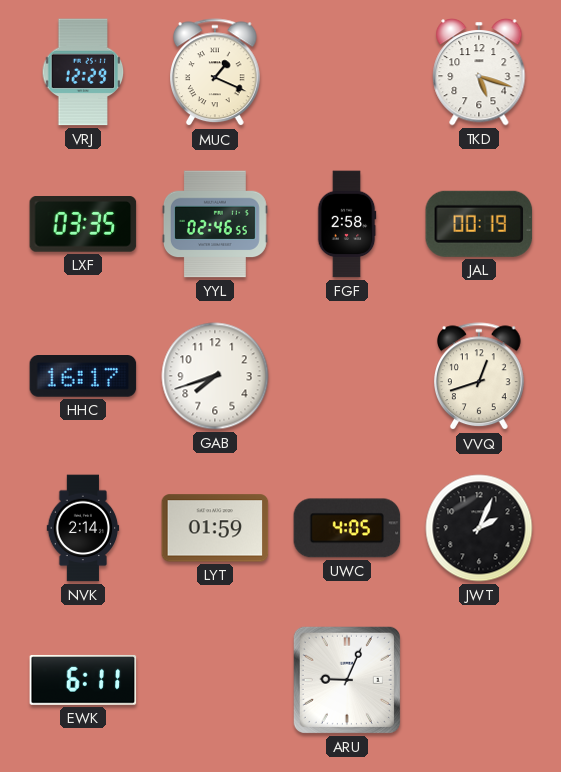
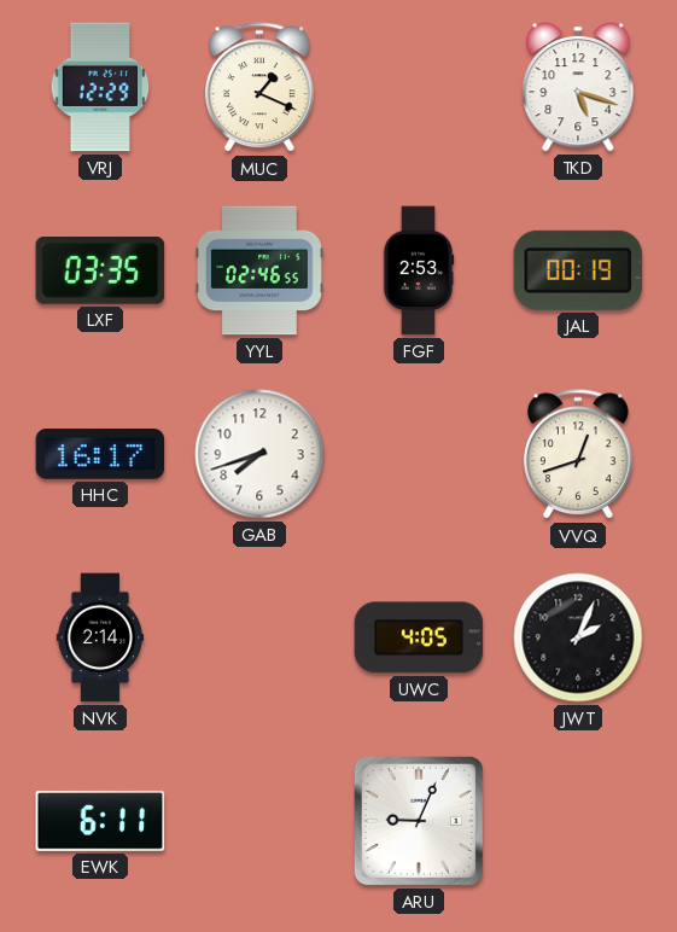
FGF: 2:58 -> 2:53
LYT: 01:59 -> none
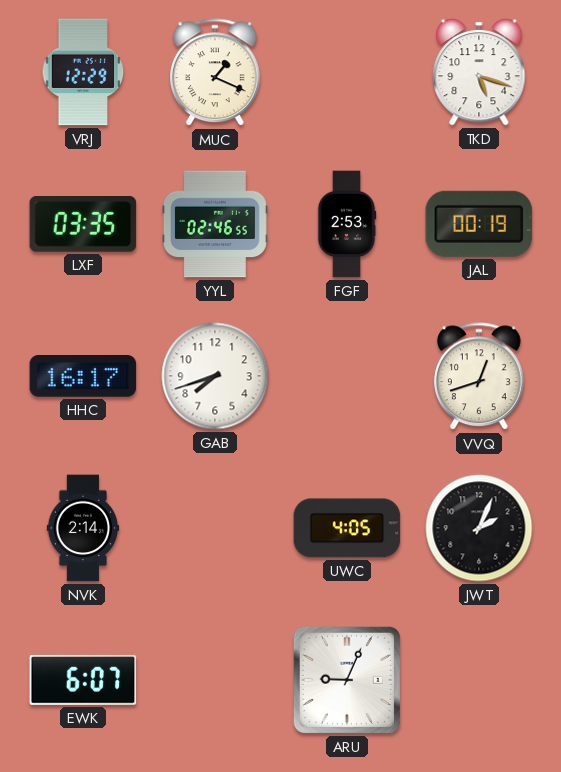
EWK: 6:11 -> 6:07
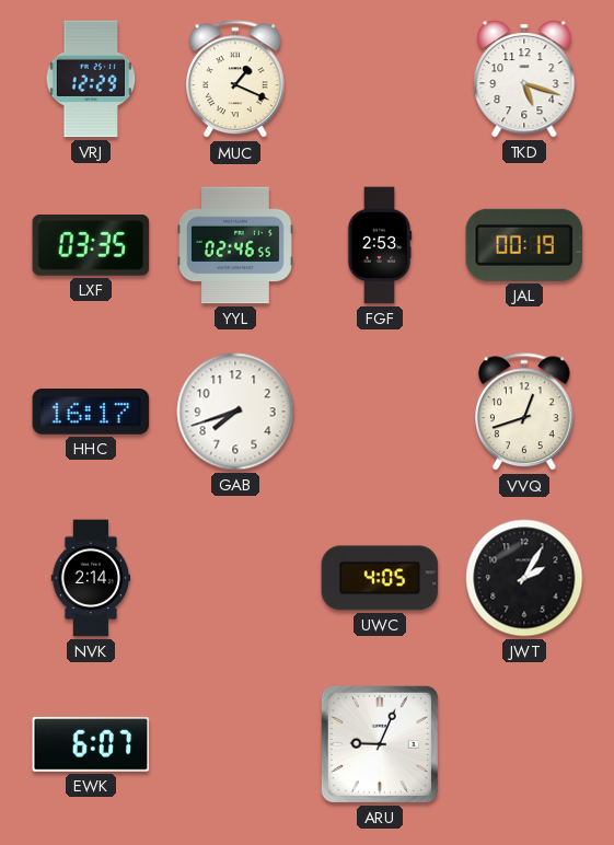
JWT: 2:04 -> 2:05
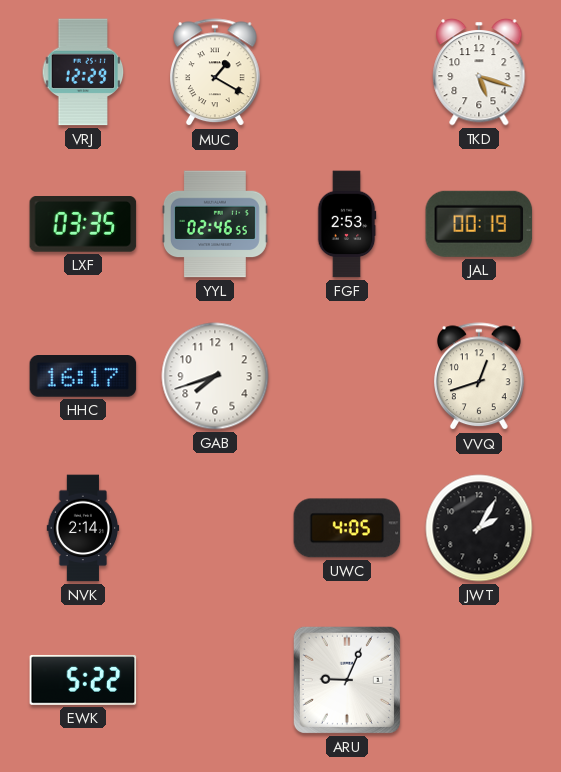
MUC: 1:19 -> 1:20
EWK: 6:07 -> 5:22
